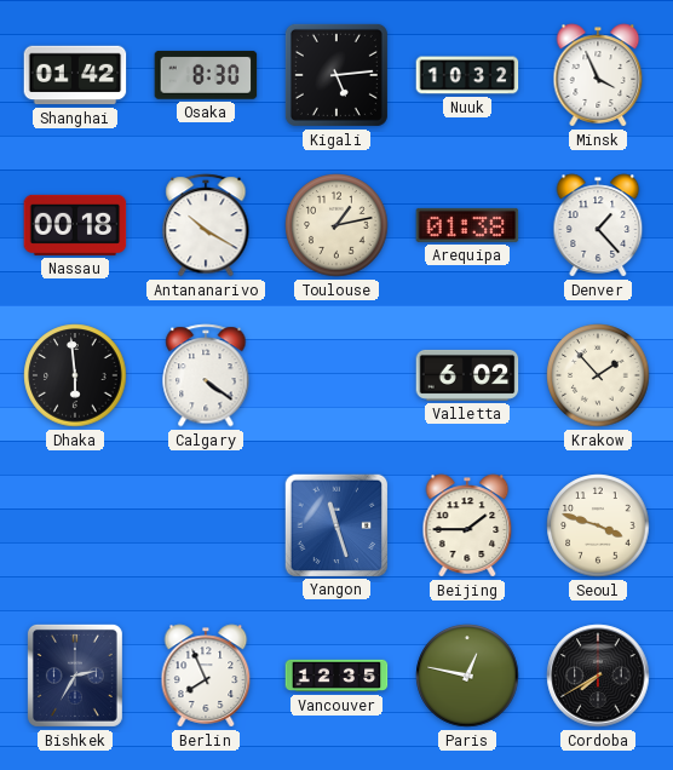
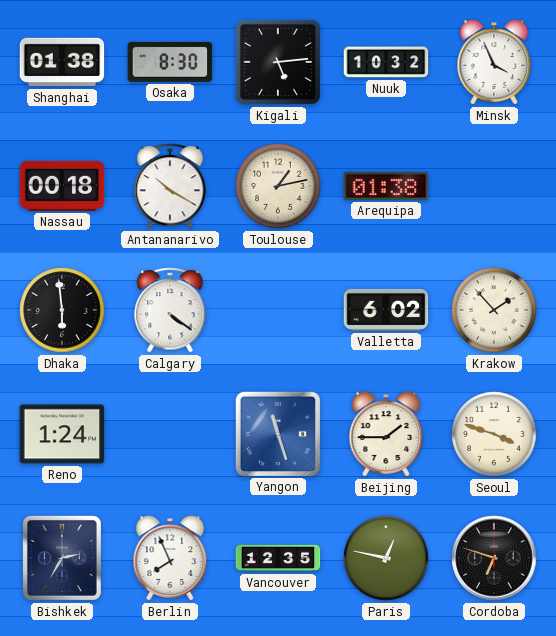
Shanghai: 01:42 -> 01:38
Denver: 1:23 -> none
Reno: none -> 1:24
Cordoba: 7:40 -> 6:48
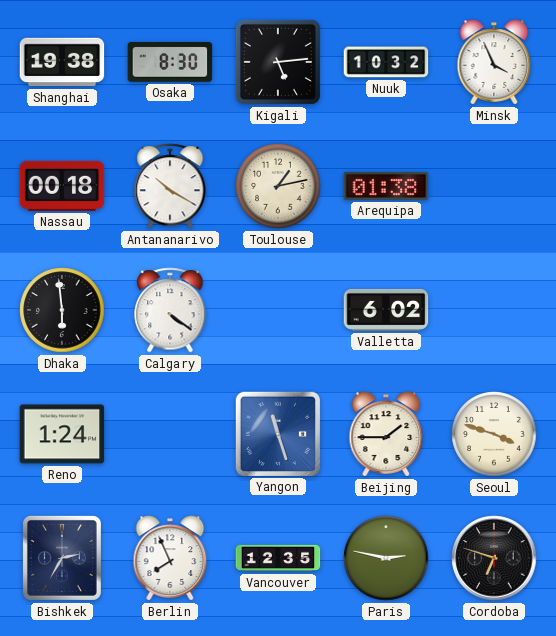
Shanghai: 01:38 -> 19:38
Krakow: 1:53 -> none
Paris: 12:47 -> 2:47
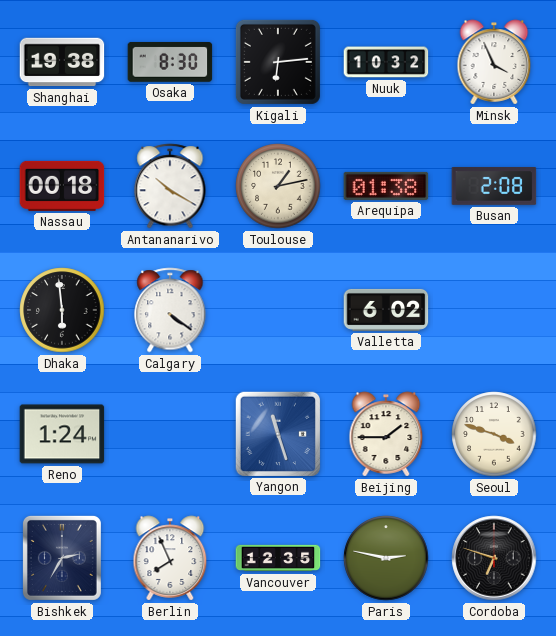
Kigali: 5:14 -> 6:14
Busan: none -> 2:08
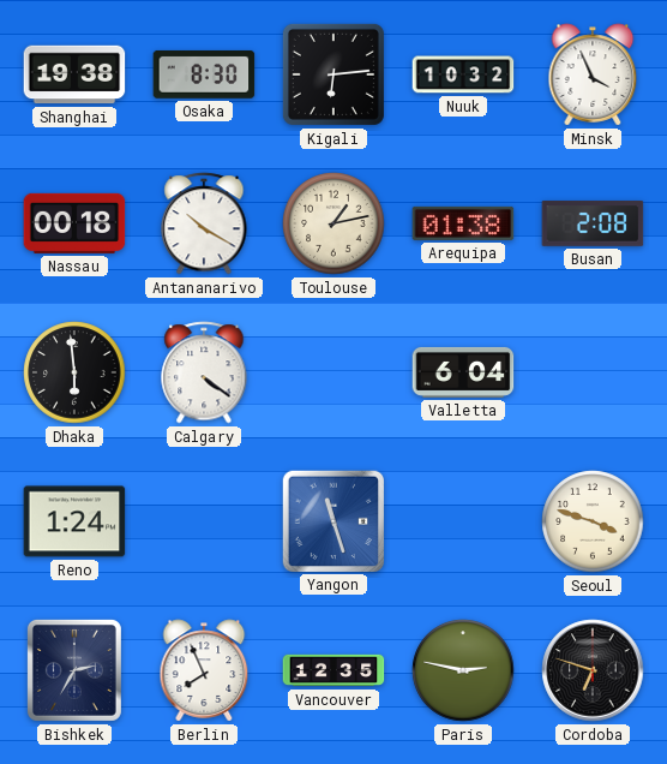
Valletta: 6:02 -> 6:04
Beijing: 1:45 -> none
